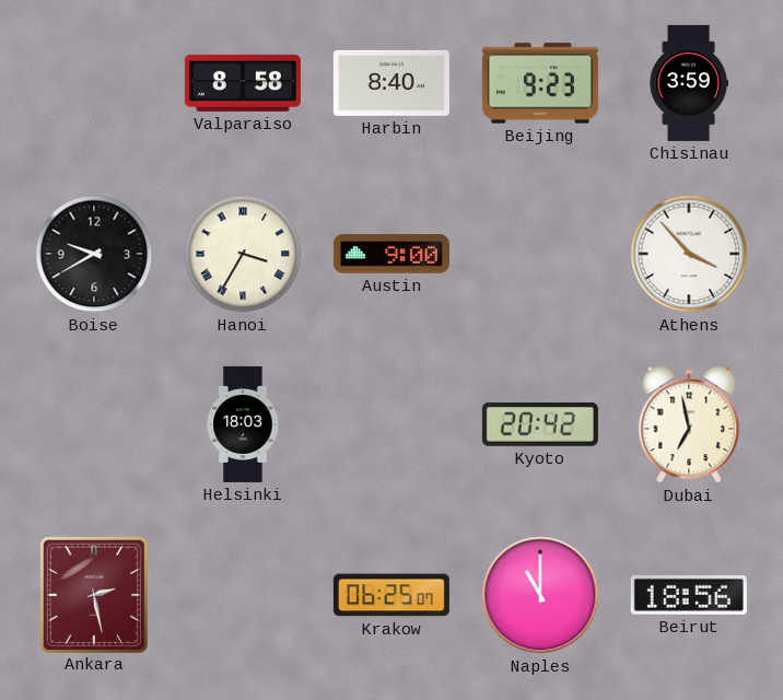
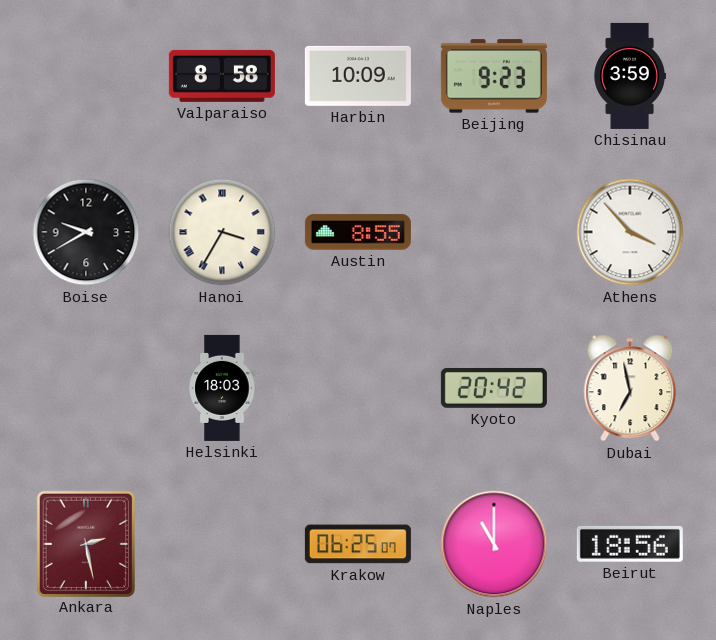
Harbin: 8:40 -> 10:09
Austin: 9:00 -> 8:55
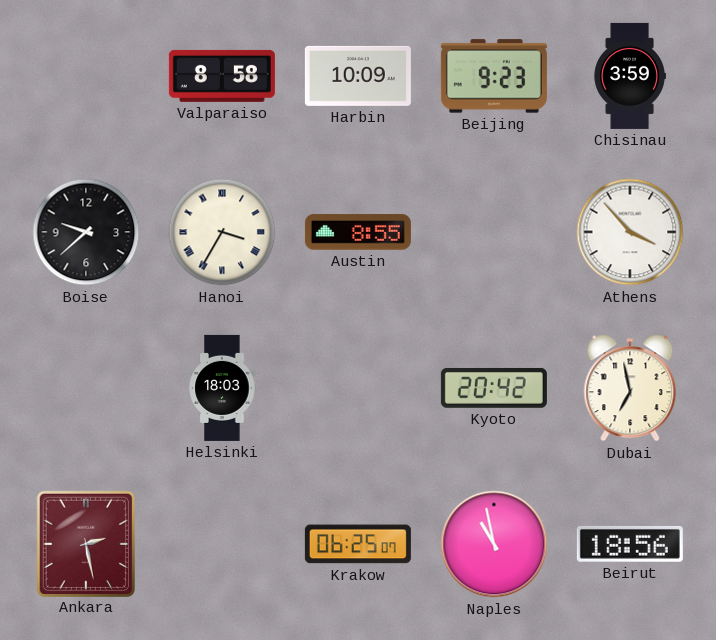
Boise: 9:40 -> 9:38
Naples: 11:00 -> 10:58
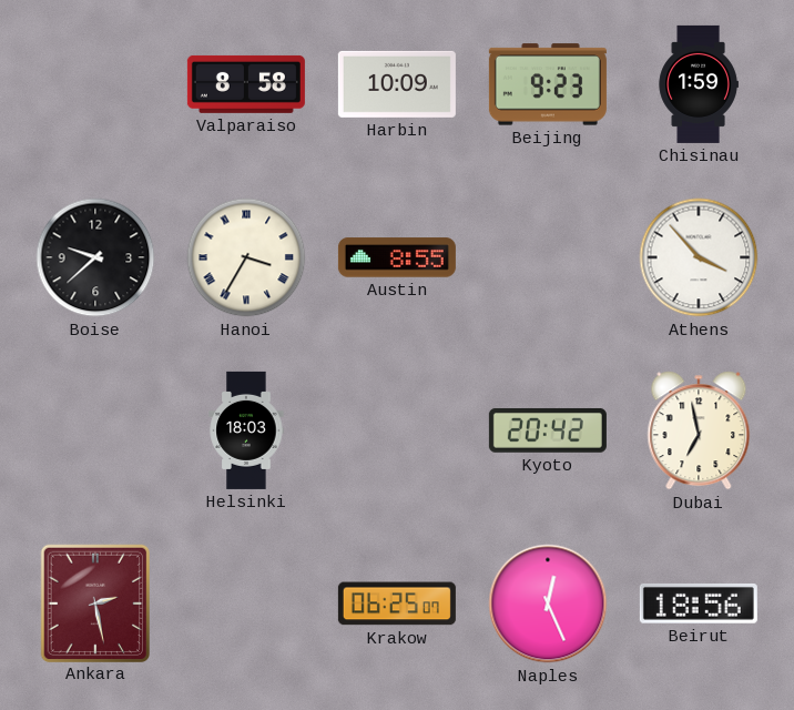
Chisinau: 3:59 -> 1:59
Naples: 10:58 -> 12:26
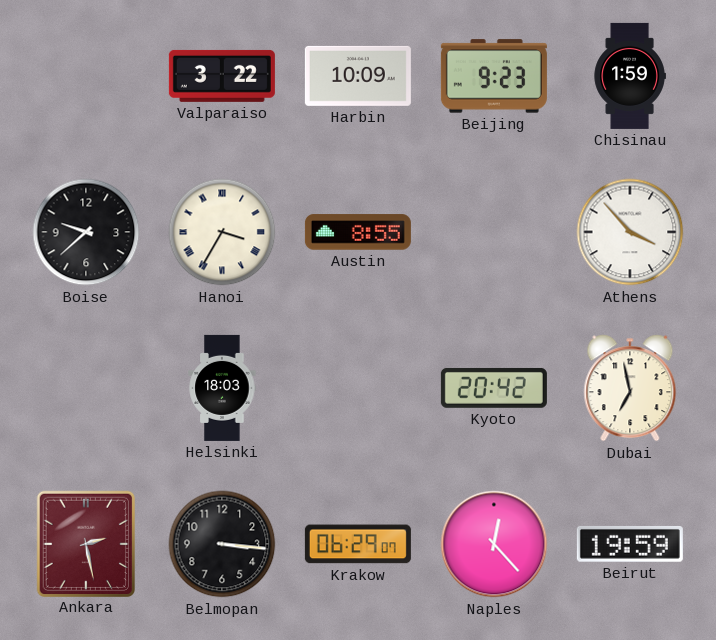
Valparaiso: 8:58 -> 3:22
Belmopan: none -> 3:16
Krakow: 06:25 -> 06:29
Naples: 12:26 -> 12:23
Beirut: 18:56 -> 19:59
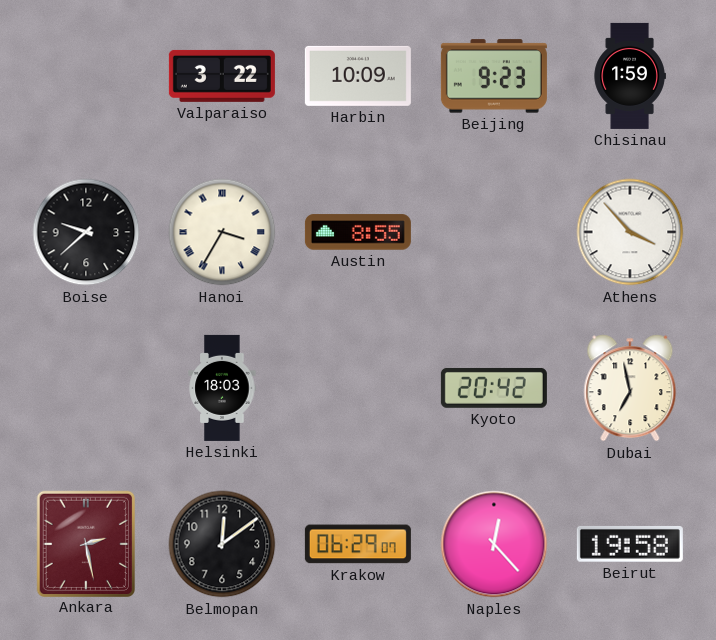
Belmopan: 3:16 -> 12:09
Beirut: 19:59 -> 19:58
